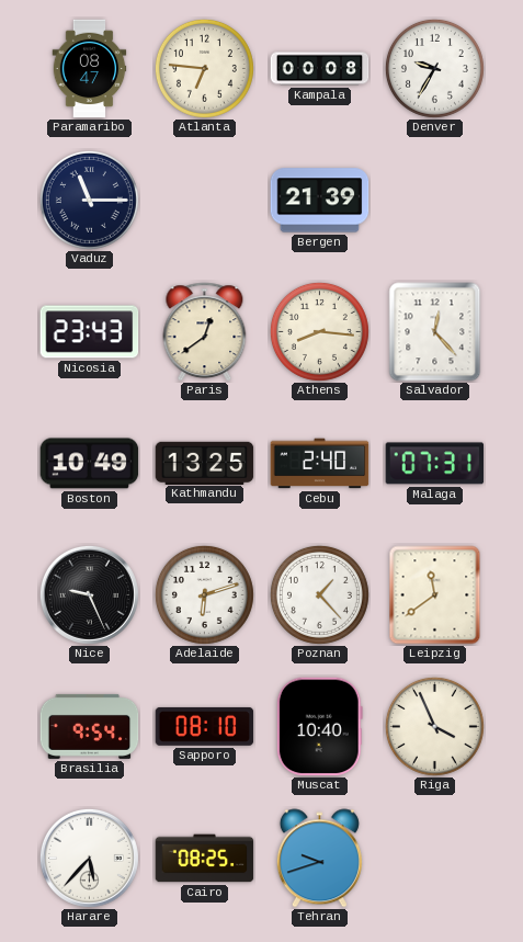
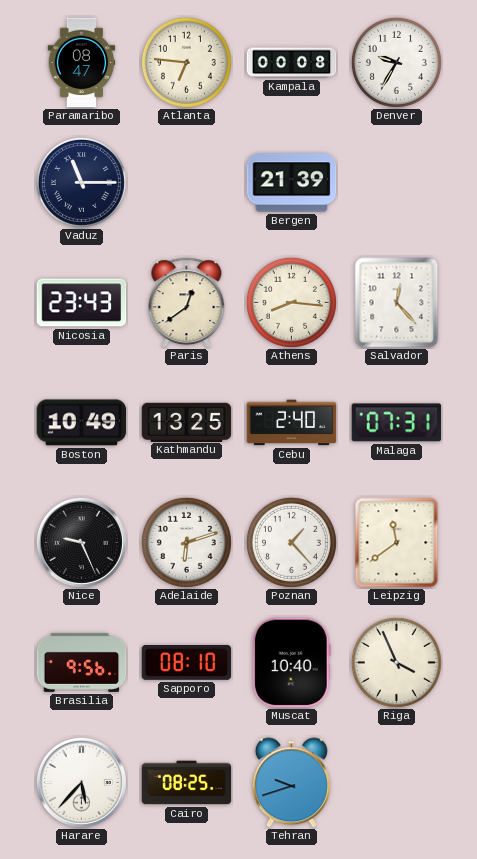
Brasilia: 9:54 -> 9:56
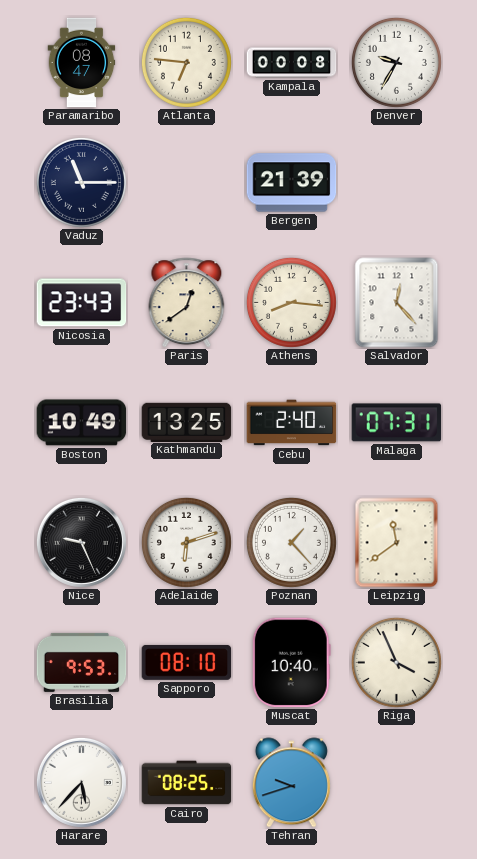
Brasilia: 9:56 -> 9:53
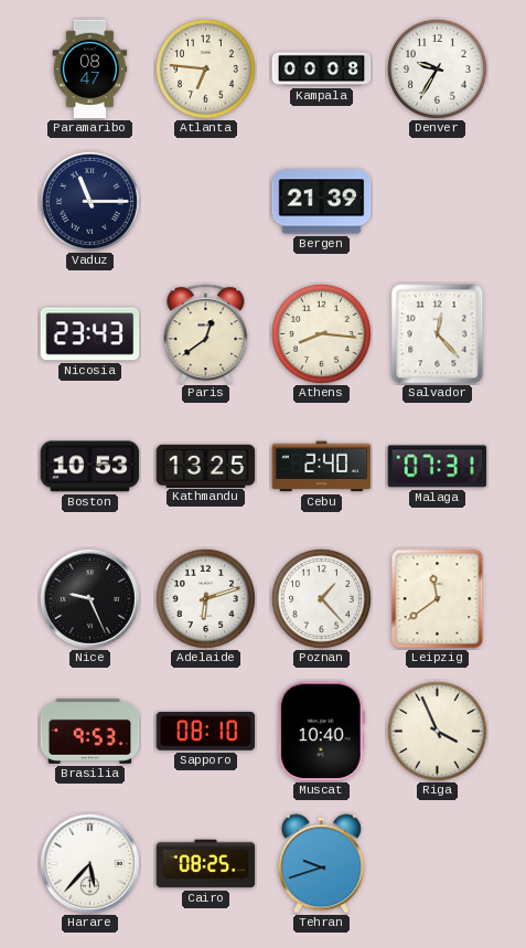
Boston: 10:49 -> 10:53
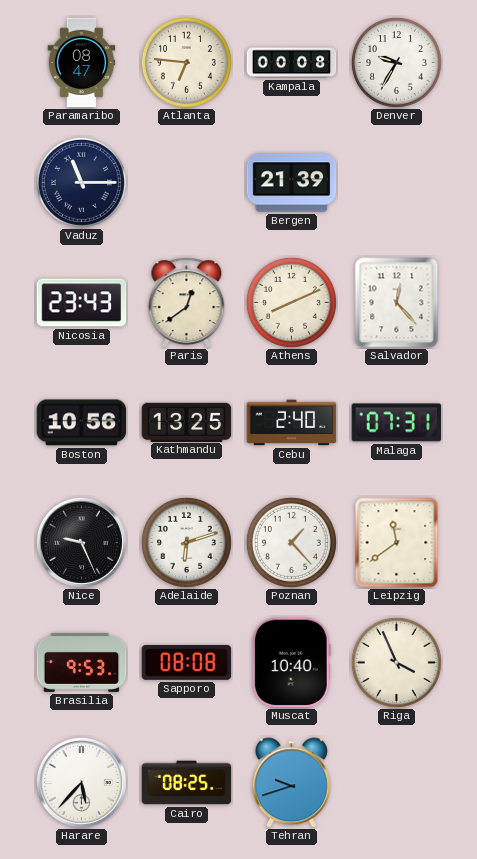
Athens: 8:16 -> 8:11
Boston: 10:53 -> 10:56
Sapporo: 08:10 -> 08:08
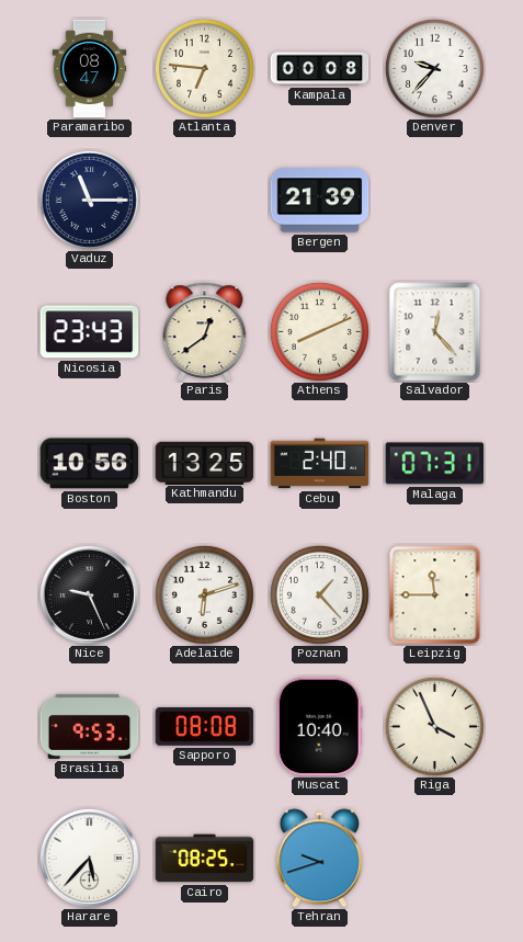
Denver: 9:35 -> 9:37
Leipzig: 11:39 -> 11:45
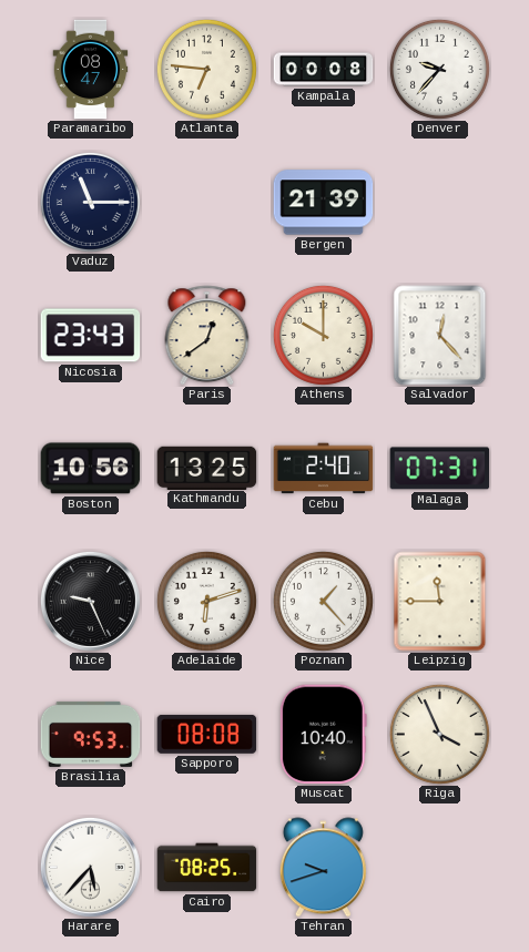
Athens: 8:11 -> 10:00
